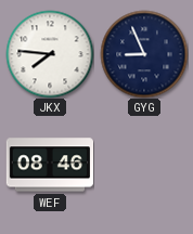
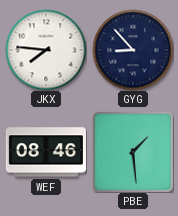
GYG: 8:56 -> 8:53
PBE: none -> 1:29
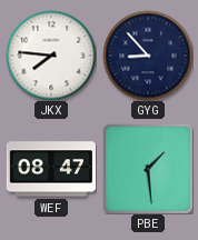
WEF: 08:46 -> 08:47
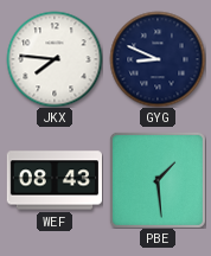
GYG: 8:53 -> 8:49
WEF: 08:47 -> 08:43
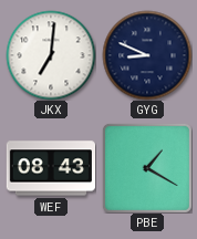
JKX: 7:46 -> 7:01
PBE: 1:29 -> 1:20
